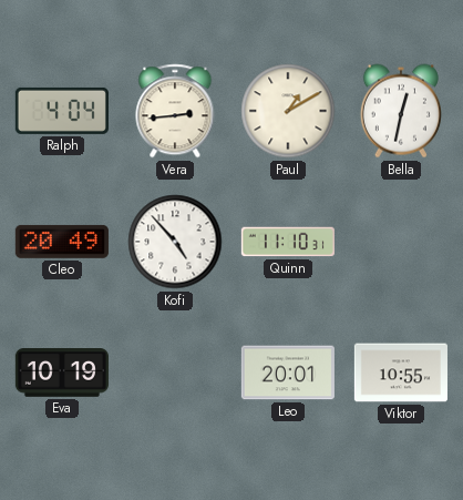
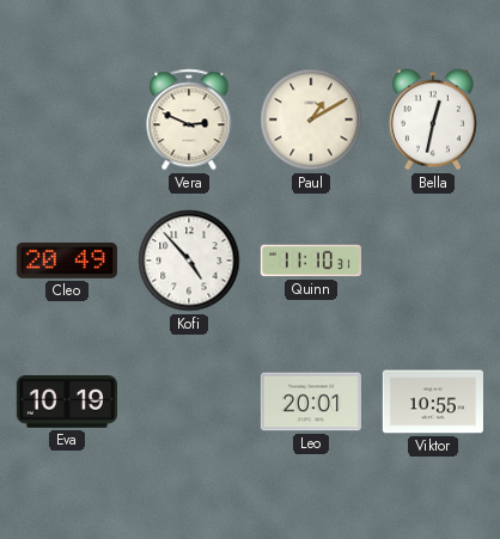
Ralph: 4:04 -> none
Vera: 2:44 -> 2:49
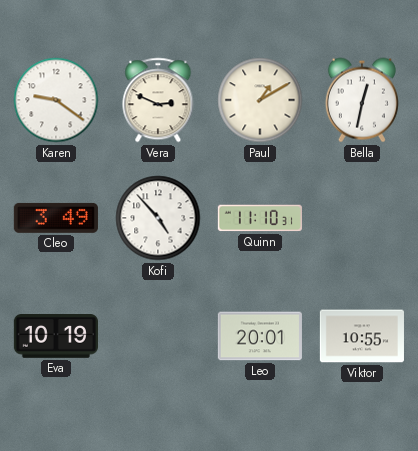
Karen: none -> 9:21
Cleo: 20:49 -> 3:49
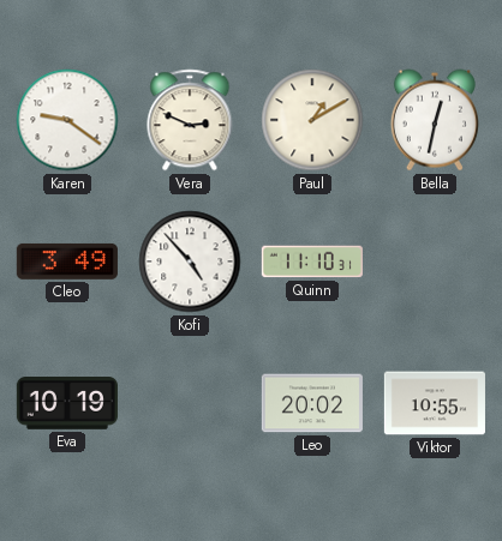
Leo: 20:01 -> 20:02
